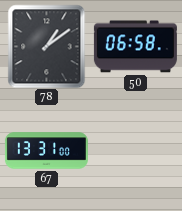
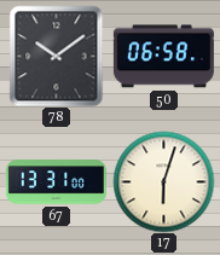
78: 1:09 -> 10:09
17: none -> 6:03
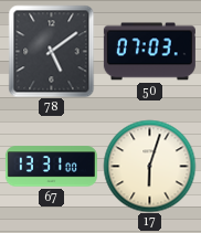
78: 10:09 -> 5:09
50: 06:58 -> 07:03
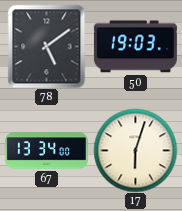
50: 07:03 -> 19:03
67: 13:31 -> 13:34
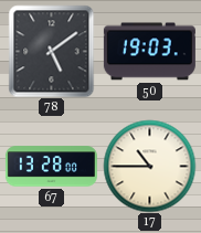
67: 13:34 -> 13:28
17: 6:03 -> 10:45
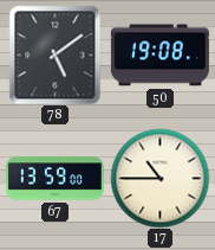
50: 19:03 -> 19:08
67: 13:28 -> 13:59
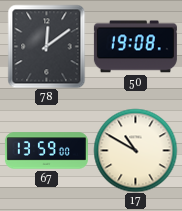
78: 5:09 -> 12:09
17: 10:45 -> 10:50
